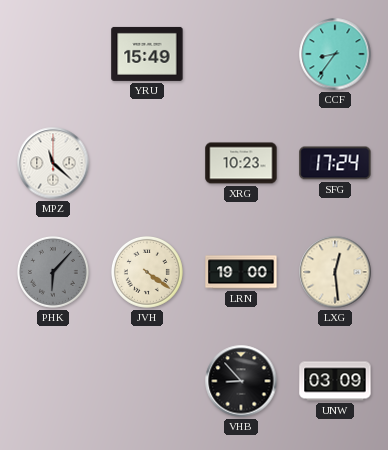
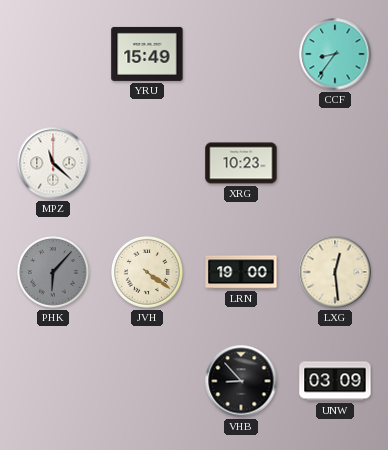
SFG: 17:24 -> none
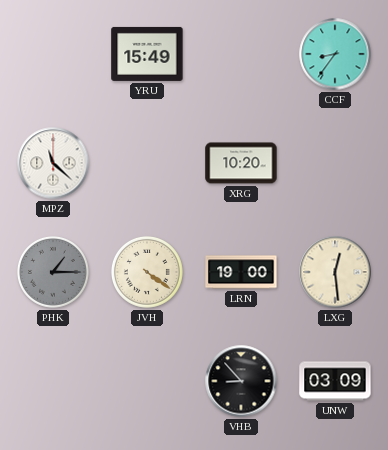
XRG: 10:23 -> 10:20
PHK: 6:07 -> 1:15
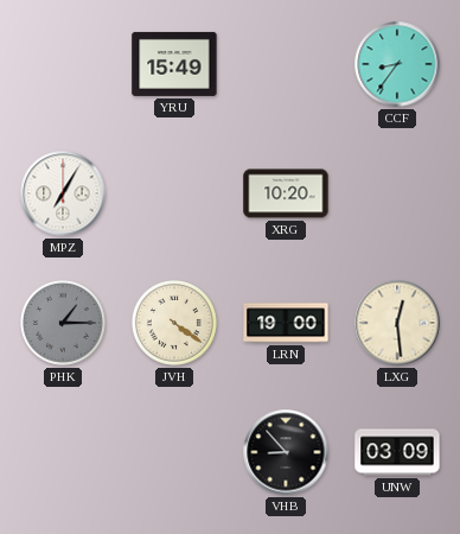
MPZ: 11:22 -> 7:05
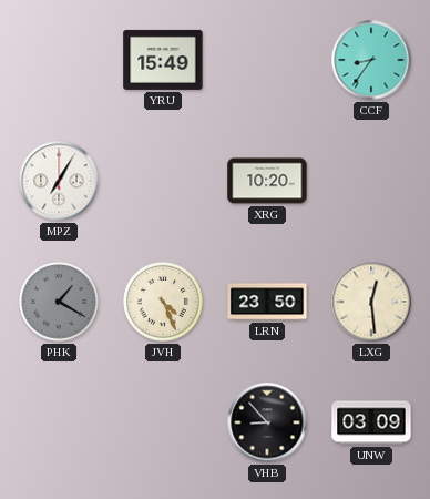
PHK: 1:15 -> 1:20
JVH: 4:21 -> 4:26
LRN: 19:00 -> 23:50
